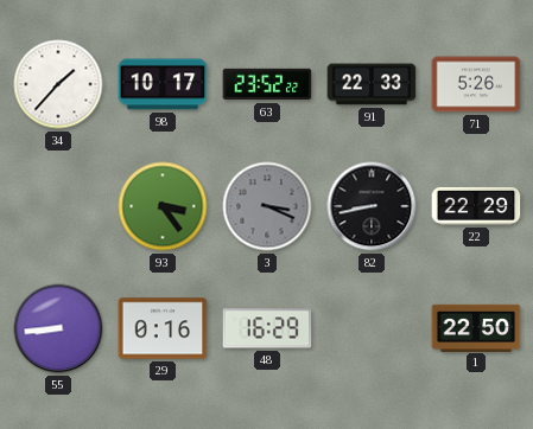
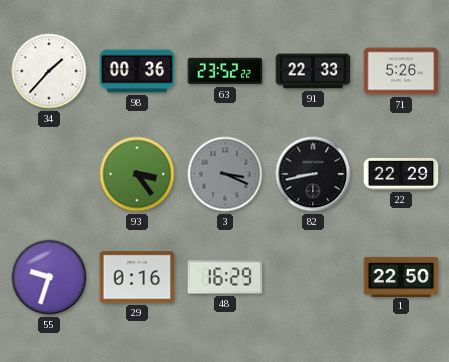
98: 10:17 -> 00:36
55: 8:44 -> 9:33
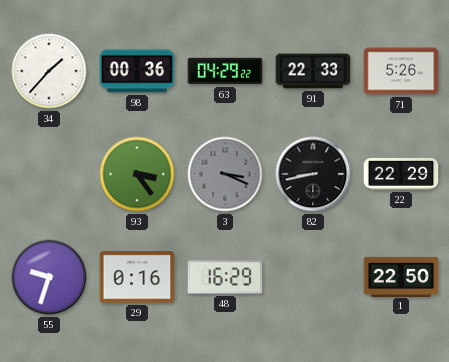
63: 23:52 -> 04:29
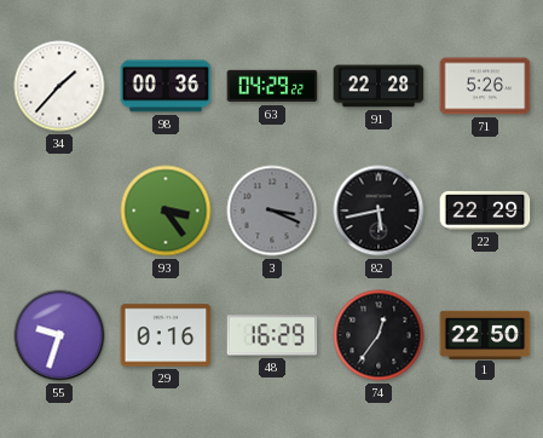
91: 22:33 -> 22:28
82: 8:43 -> 5:43
74: none -> 12:36
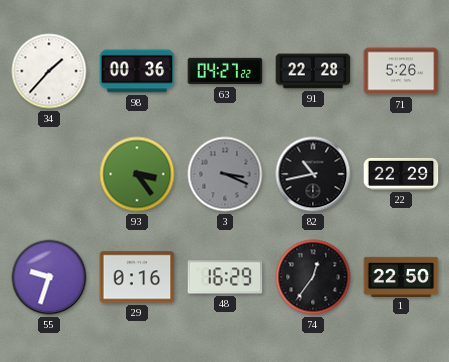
63: 04:29 -> 04:27
82: 5:43 -> 10:43
